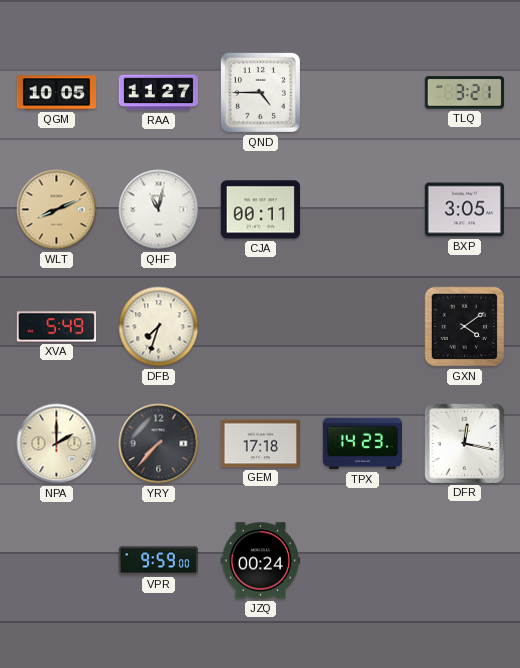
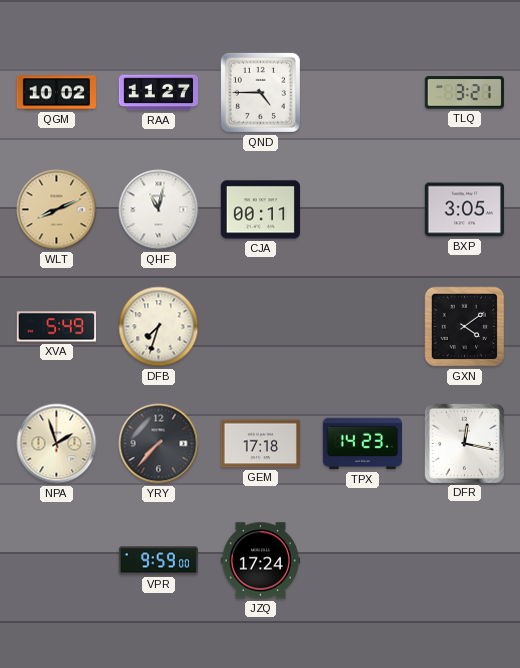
QGM: 10:05 -> 10:02
NPA: 2:00 -> 1:57
JZQ: 00:24 -> 17:24
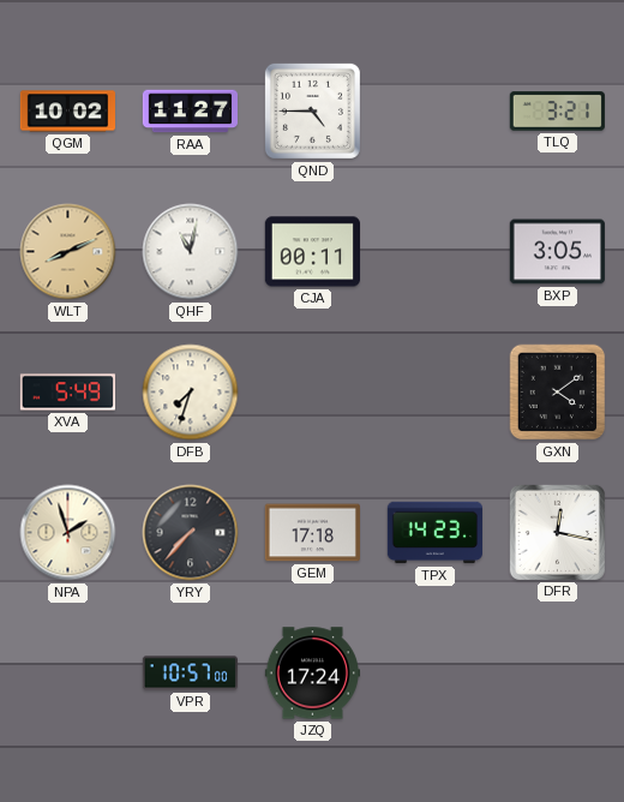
VPR: 9:59 -> 10:57
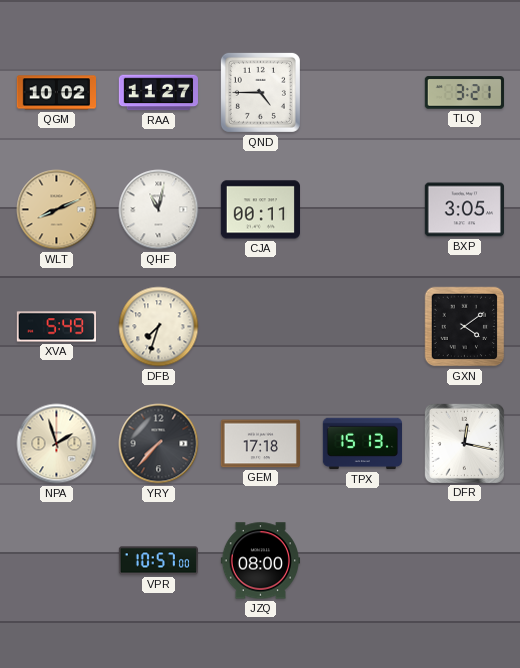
TPX: 14:23 -> 15:13
JZQ: 17:24 -> 08:00
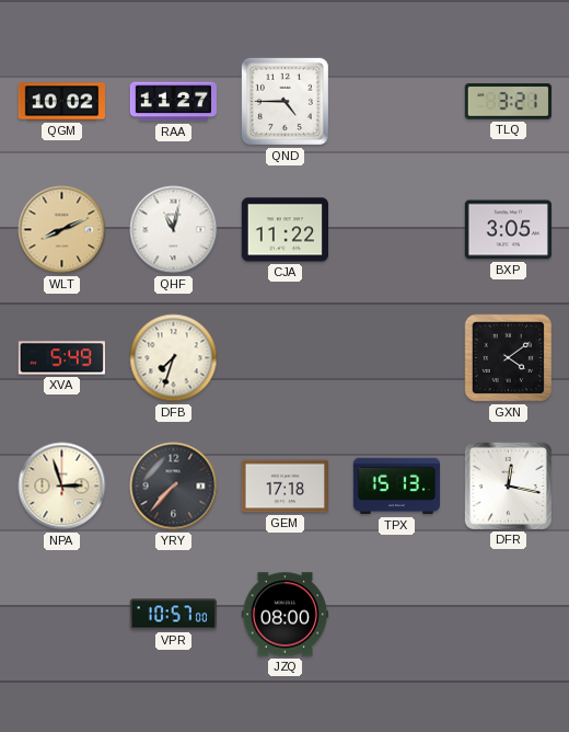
CJA: 00:11 -> 11:22
NPA: 1:57 -> 2:57
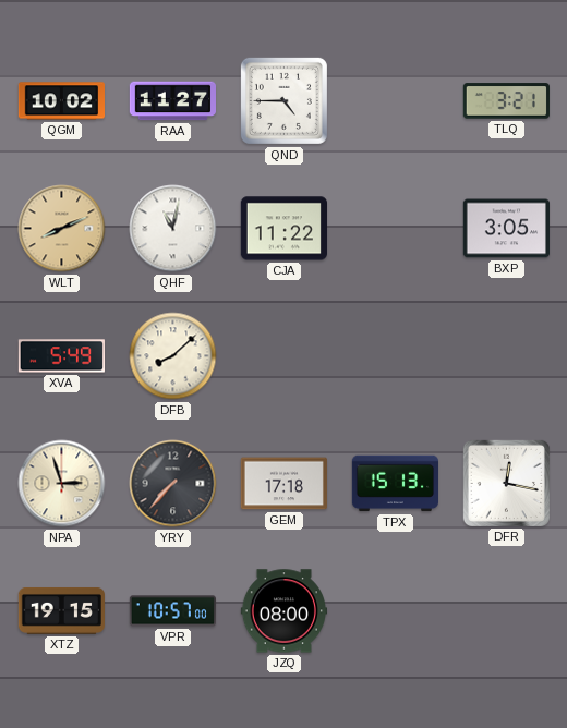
DFB: 7:33 -> 8:08
GXN: 4:09 -> none
XTZ: none -> 19:15
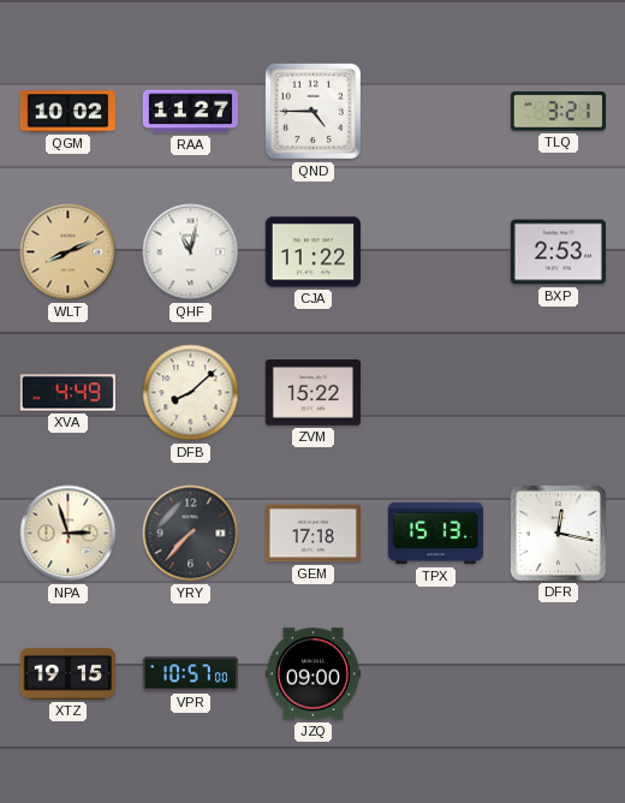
BXP: 3:05 -> 2:53
XVA: 5:49 -> 4:49
ZVM: none -> 15:22
JZQ: 08:00 -> 09:00
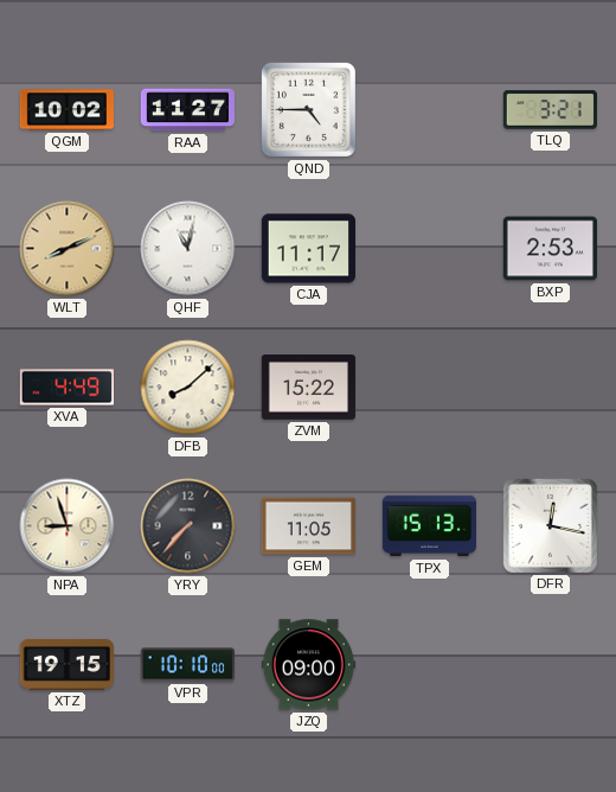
CJA: 11:22 -> 11:17
NPA: 2:57 -> 8:57
GEM: 17:18 -> 11:05
VPR: 10:57 -> 10:10
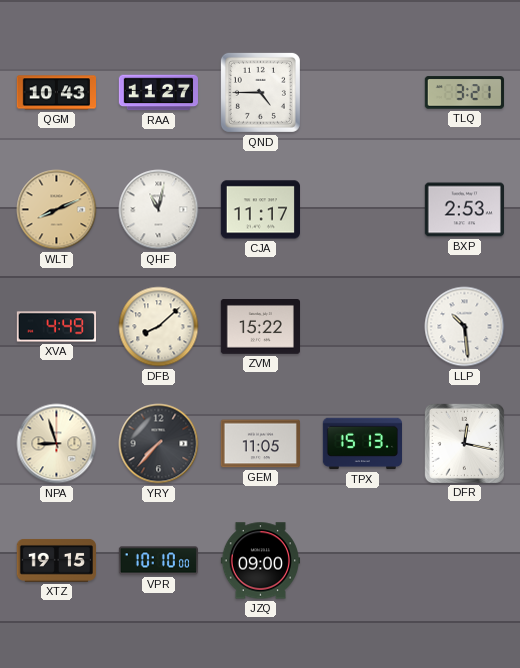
QGM: 10:02 -> 10:43
LLP: none -> 10:29
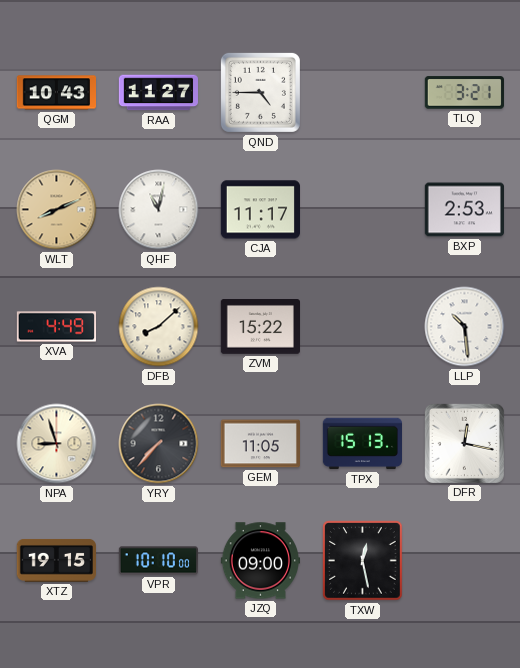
TXW: none -> 12:28
